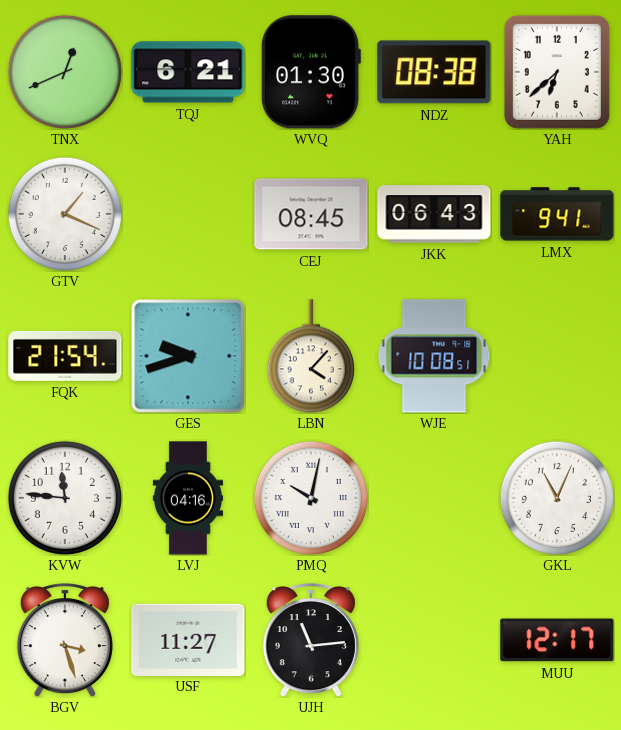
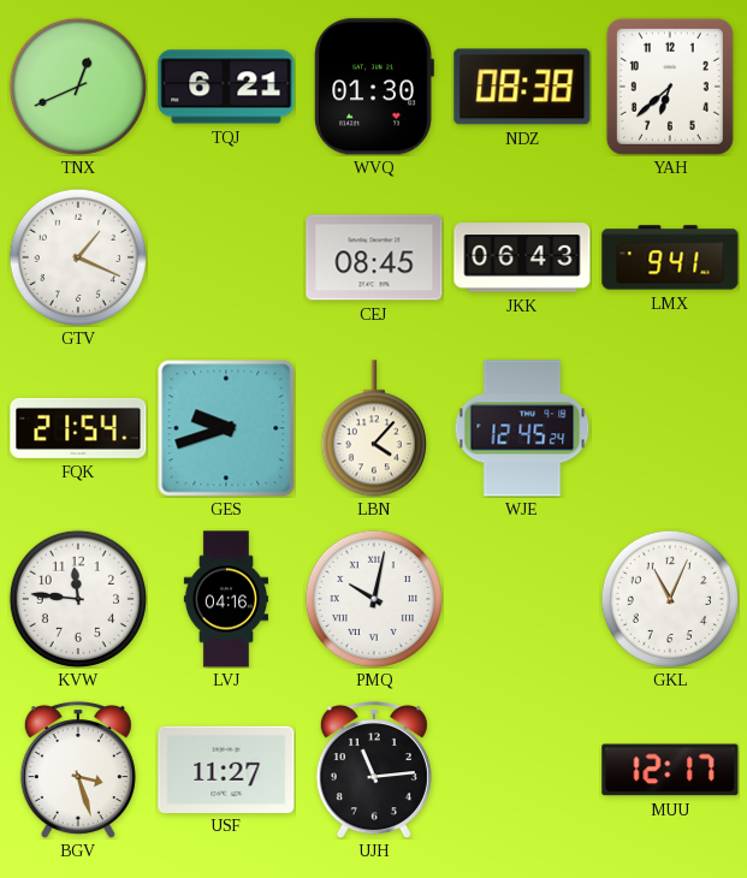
WJE: 10:08 -> 12:45
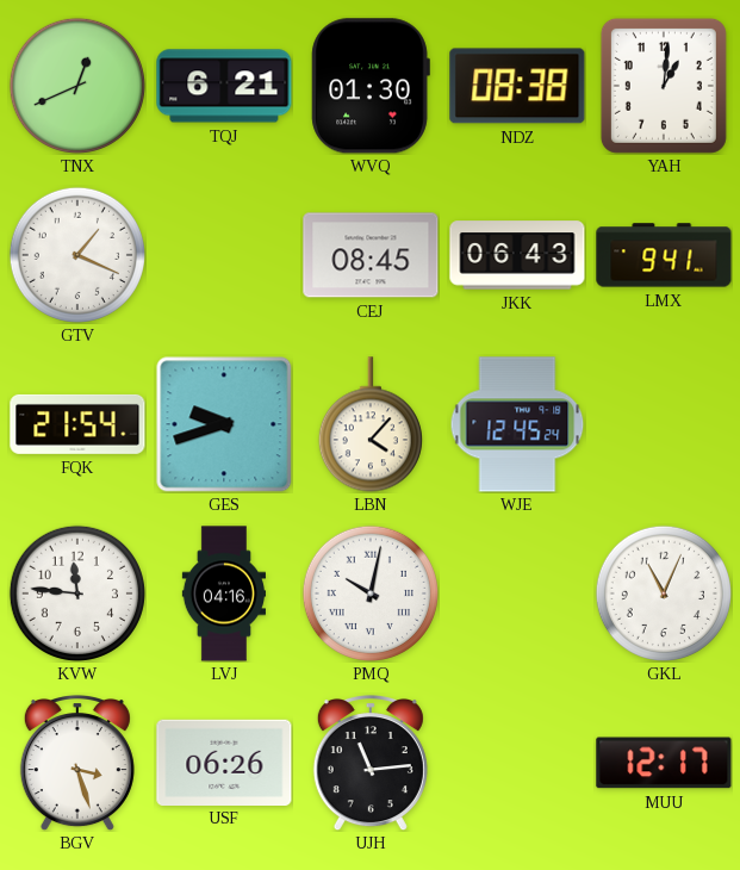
YAH: 6:38 -> 1:01
USF: 11:27 -> 06:26
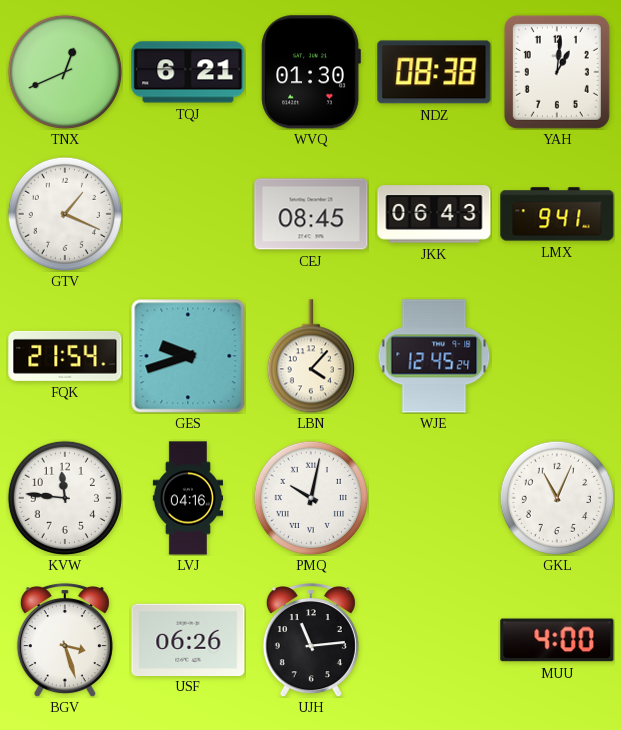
MUU: 12:17 -> 4:00
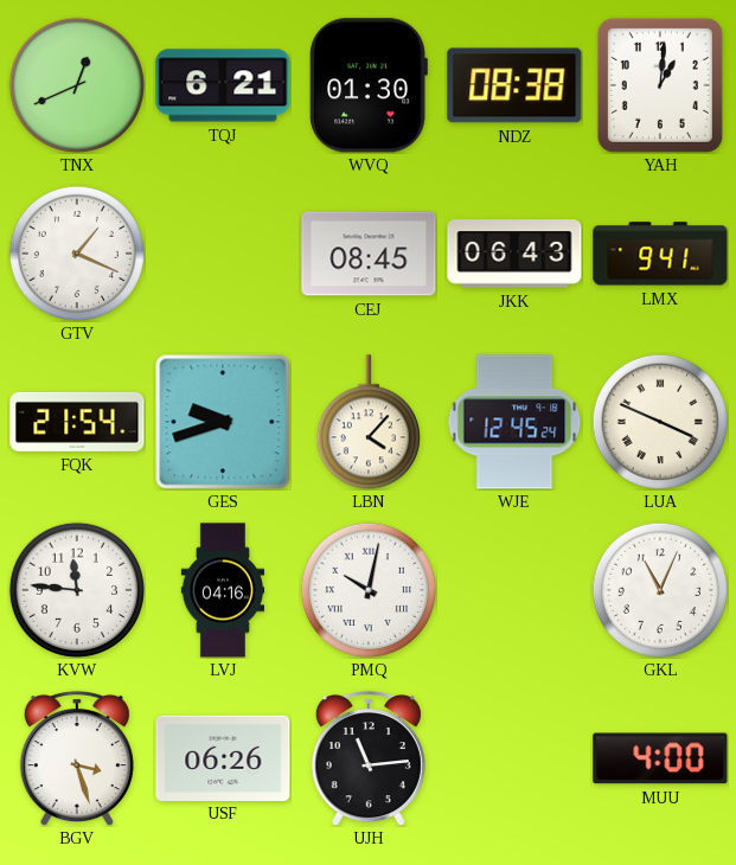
LUA: none -> 3:49
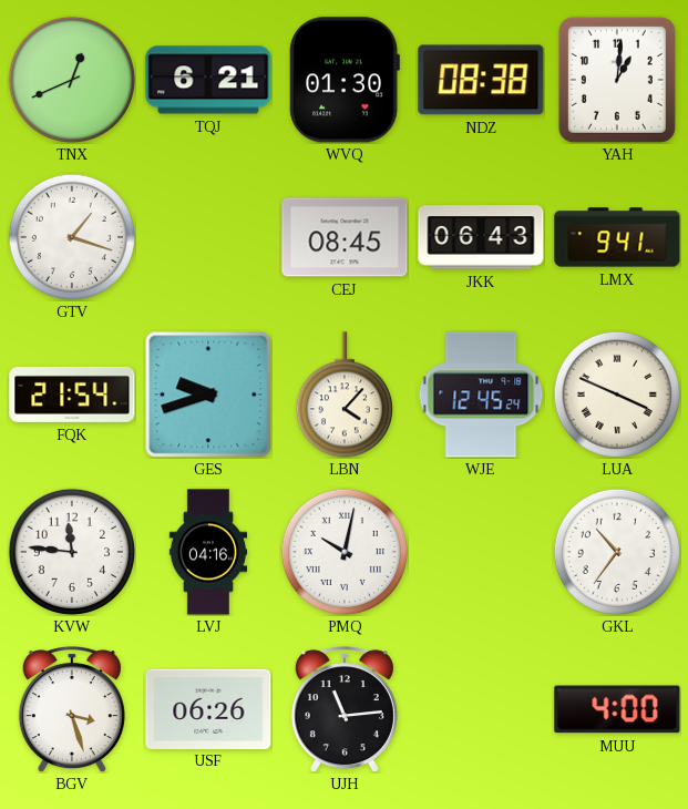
GTV: 1:19 -> 1:18
GKL: 11:04 -> 10:36
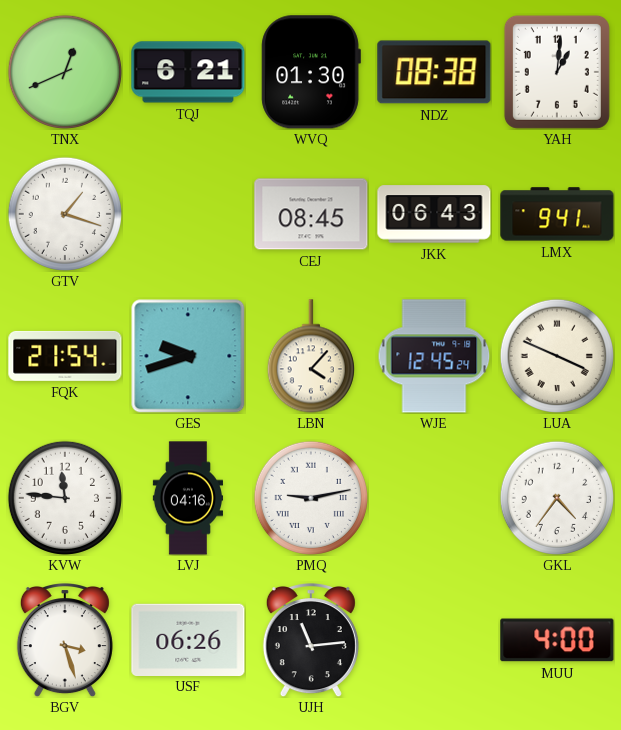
PMQ: 10:02 -> 9:13
GKL: 10:36 -> 4:36
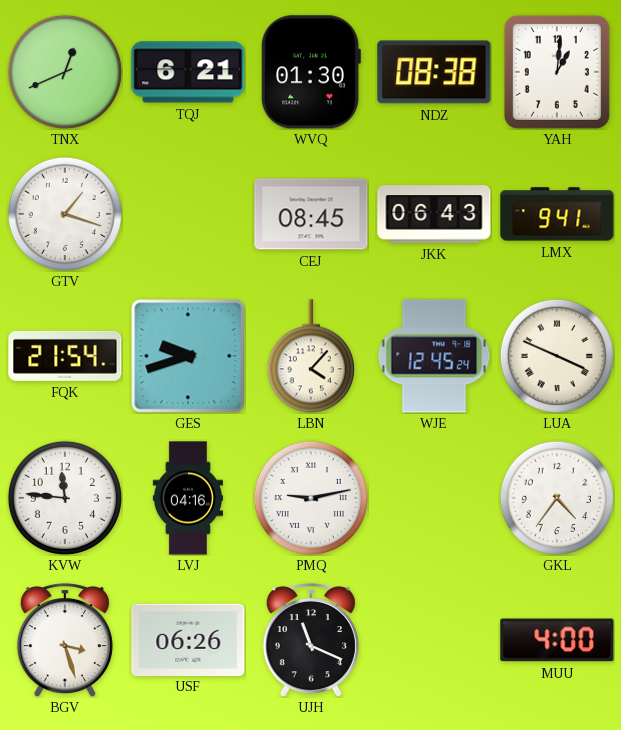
UJH: 11:14 -> 11:19
